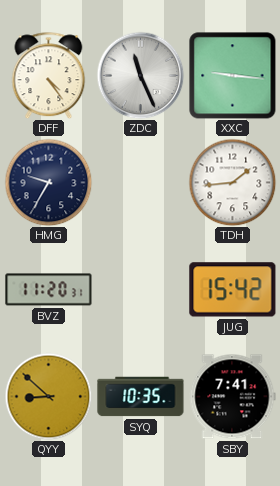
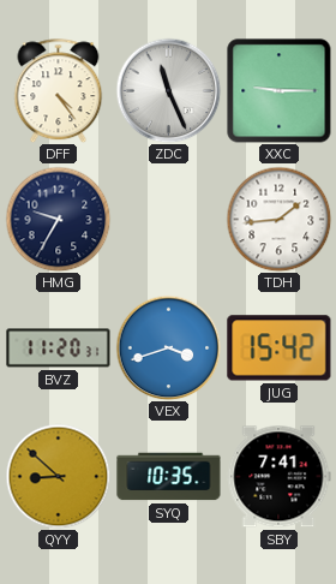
XXC: 9:16 -> 9:15
VEX: none -> 3:42
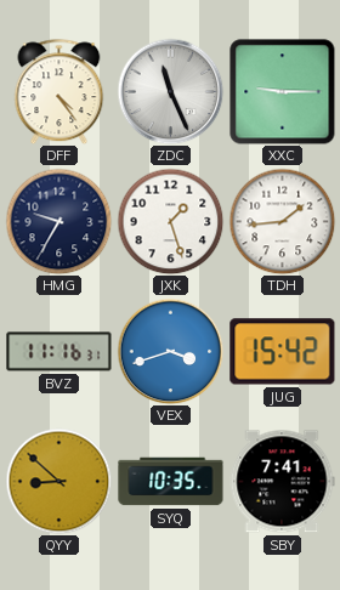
JXK: none -> 1:27
BVZ: 11:20 -> 11:16
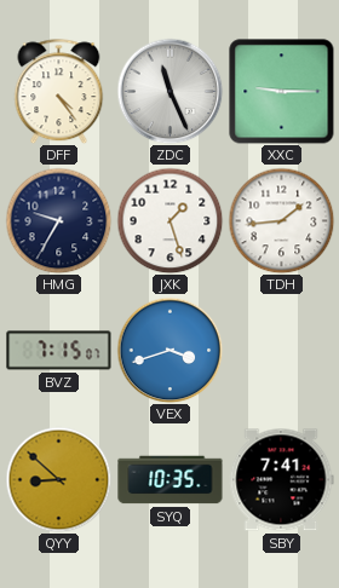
BVZ: 11:16 -> 7:15
JUG: 15:42 -> none
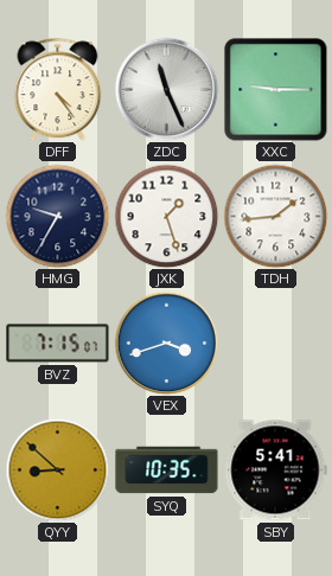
SBY: 7:41 -> 5:41
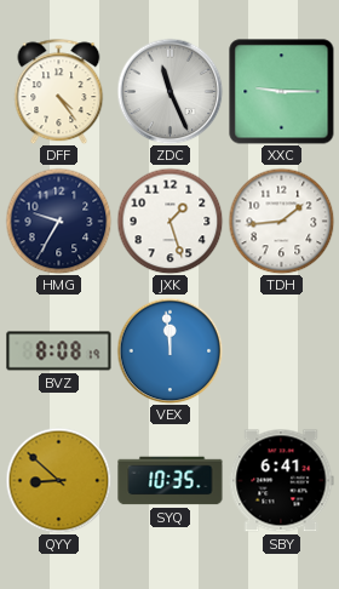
BVZ: 7:15 -> 8:08
VEX: 3:42 -> 11:59
SBY: 5:41 -> 6:41
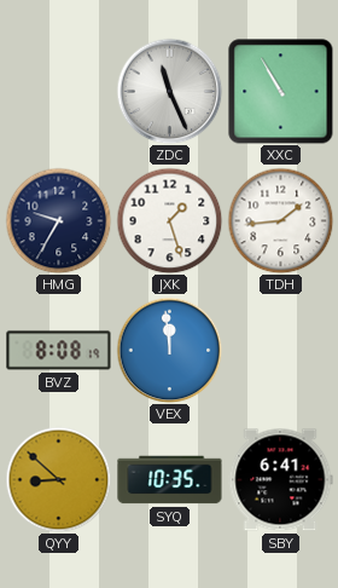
DFF: 4:24 -> none
XXC: 9:15 -> 10:55
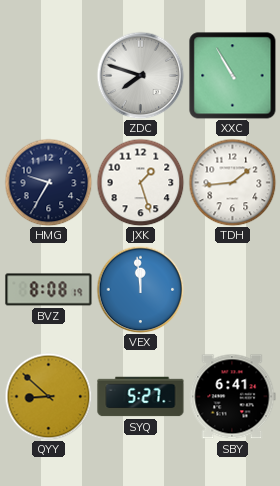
ZDC: 11:26 -> 7:48
SYQ: 10:35 -> 5:27
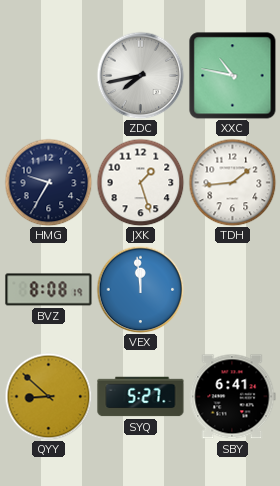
ZDC: 7:48 -> 7:43
XXC: 10:55 -> 10:47
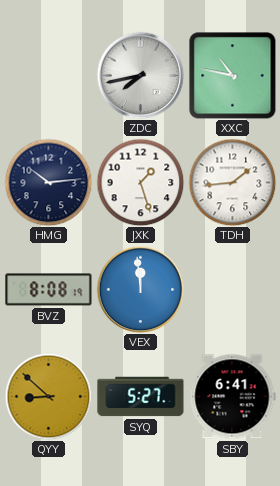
HMG: 9:35 -> 10:14
